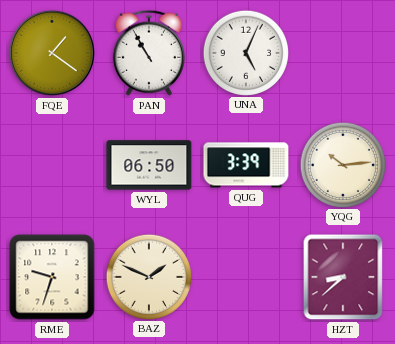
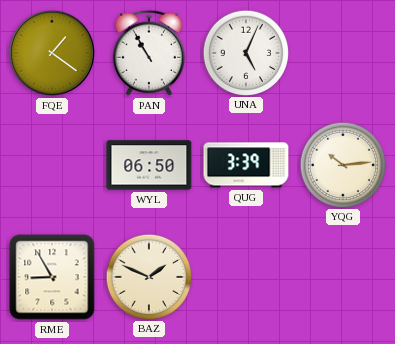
RME: 9:33 -> 8:55
HZT: 8:38 -> none
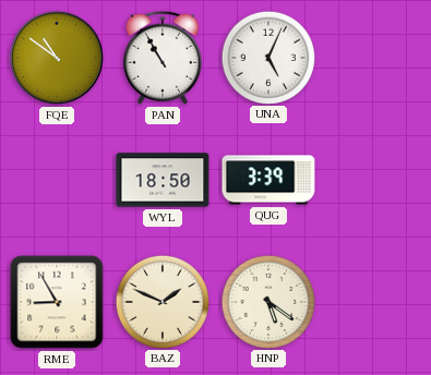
FQE: 1:21 -> 10:51
WYL: 06:50 -> 18:50
YQG: 10:14 -> none
HNP: none -> 5:21
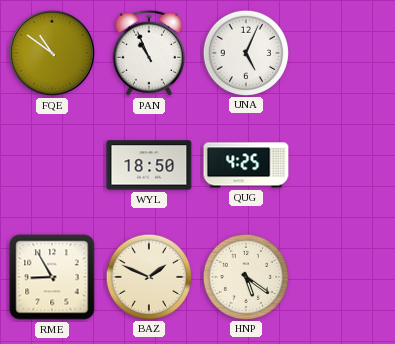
PAN: 10:55 -> 10:56
QUG: 3:39 -> 4:25
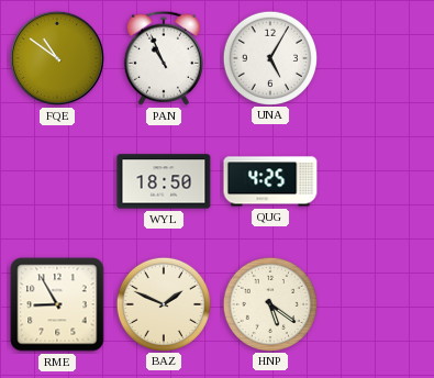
UNA: 5:04 -> 5:05
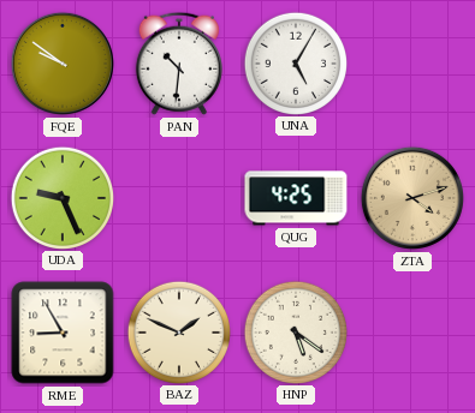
FQE: 10:51 -> 9:51
PAN: 10:56 -> 10:31
UDA: none -> 9:26
WYL: 18:50 -> none
ZTA: none -> 4:12
